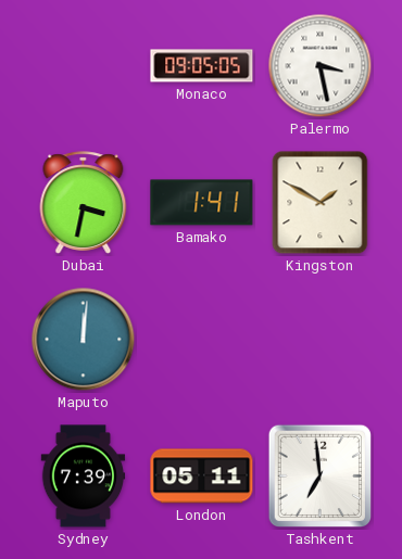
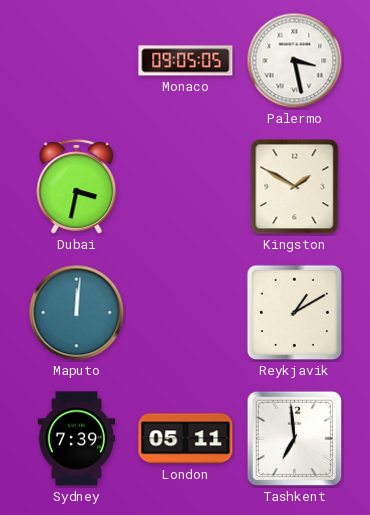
Bamako: 1:41 -> none
Reykjavik: none -> 1:10
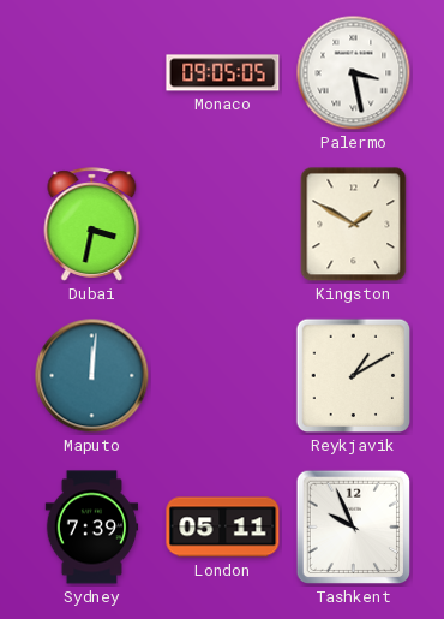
Tashkent: 6:59 -> 9:56
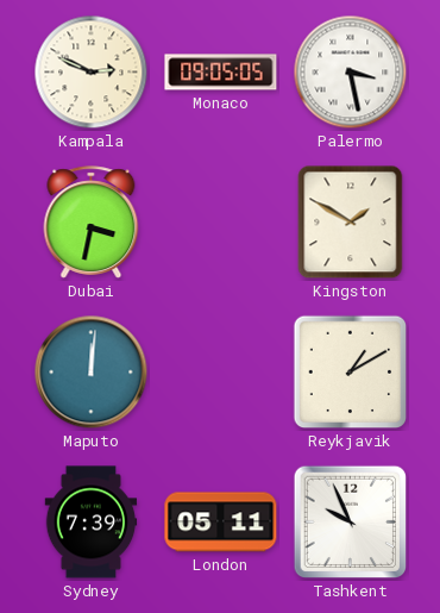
Kampala: none -> 2:49
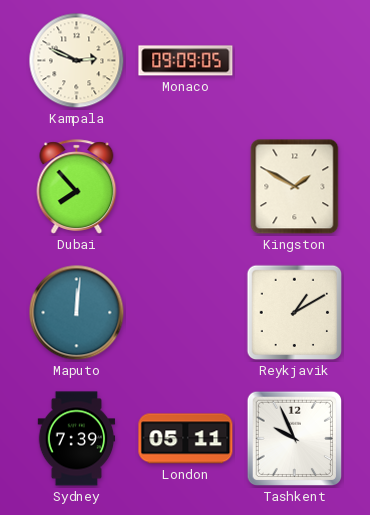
Monaco: 09:05 -> 09:09
Palermo: 3:28 -> none
Dubai: 3:32 -> 7:53
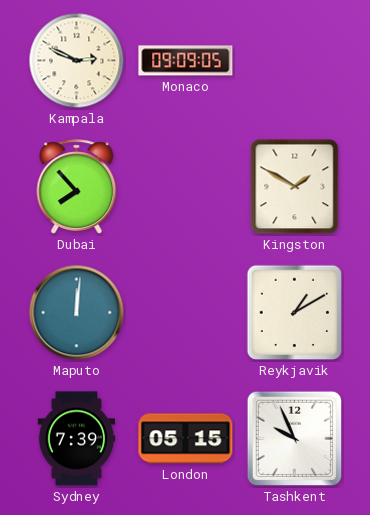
London: 05:11 -> 05:15
